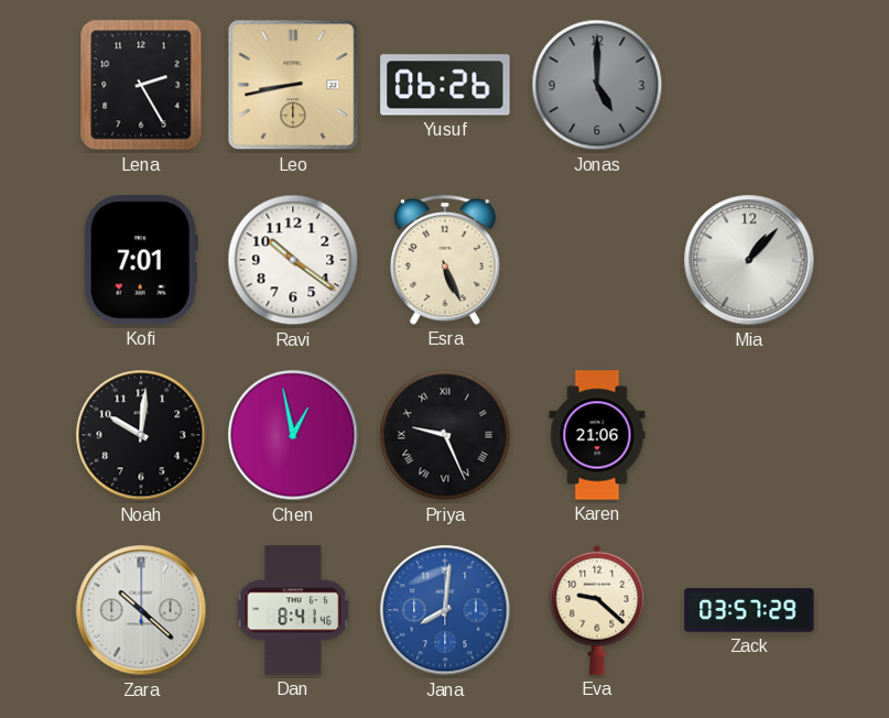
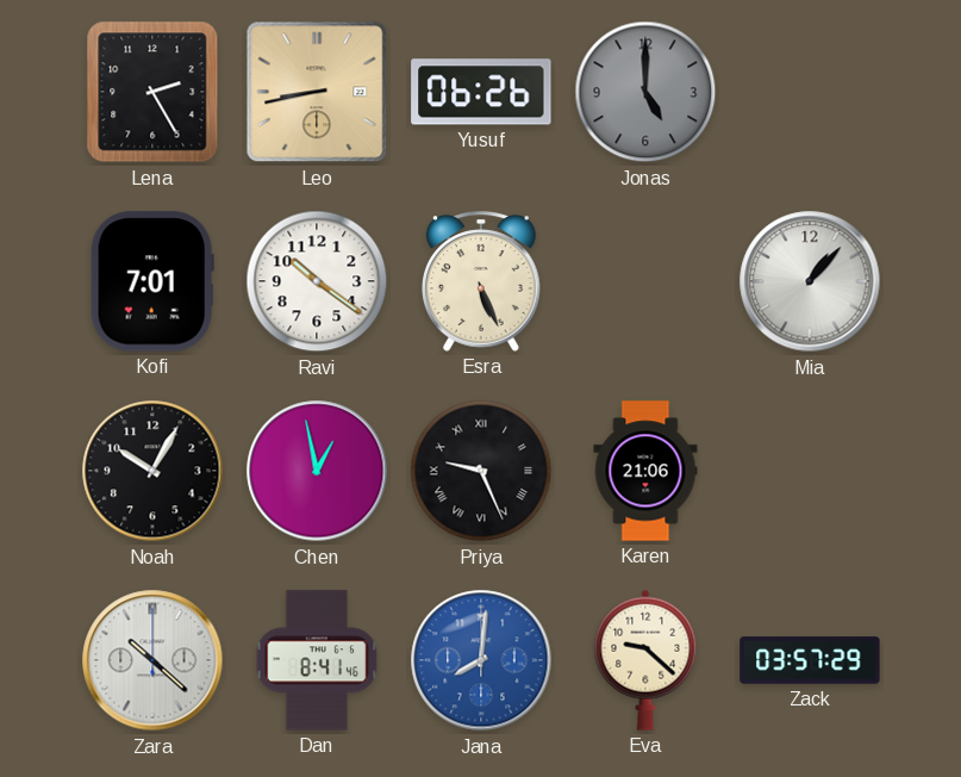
Noah: 10:01 -> 10:05
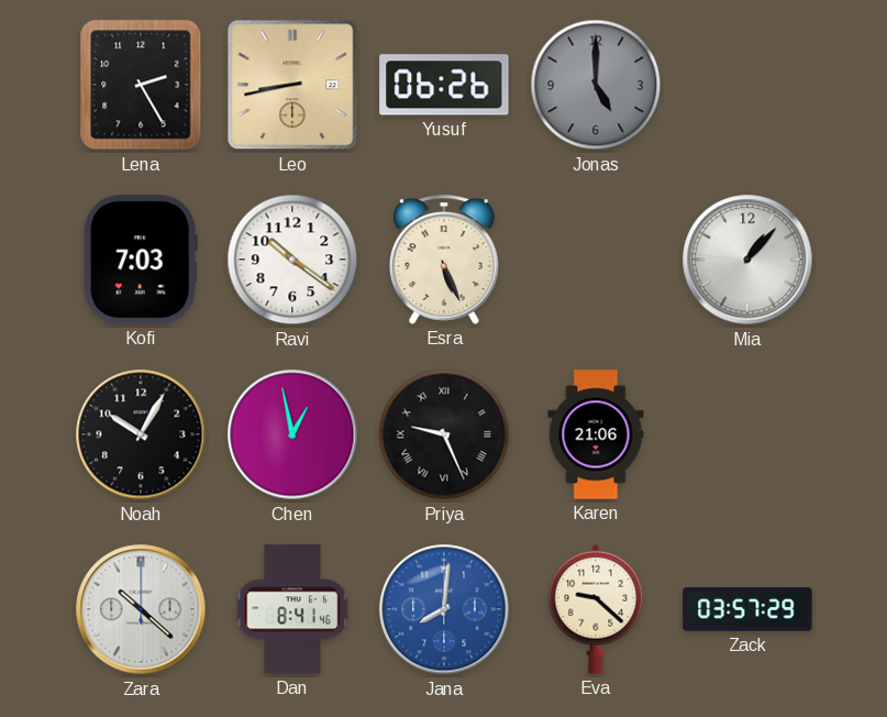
Kofi: 7:01 -> 7:03
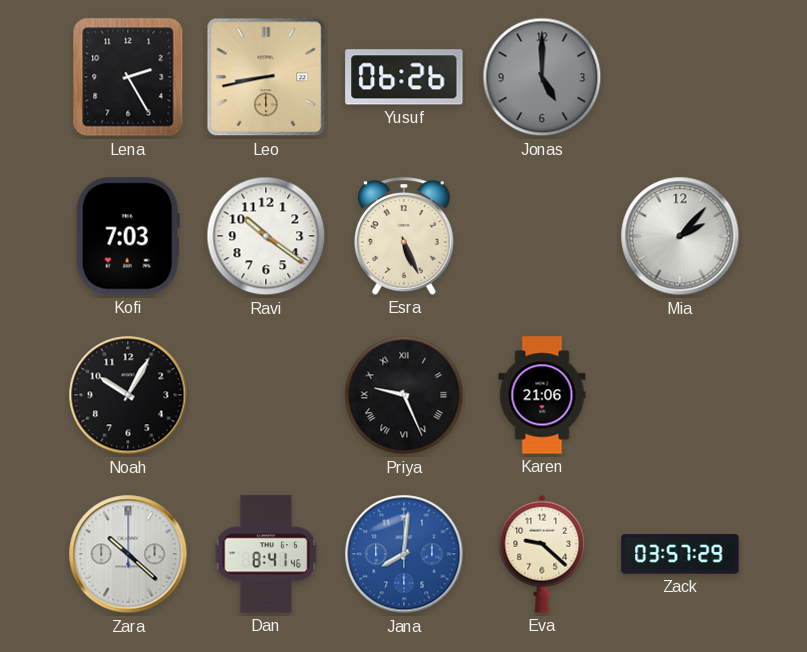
Mia: 1:07 -> 2:07
Chen: 12:58 -> none
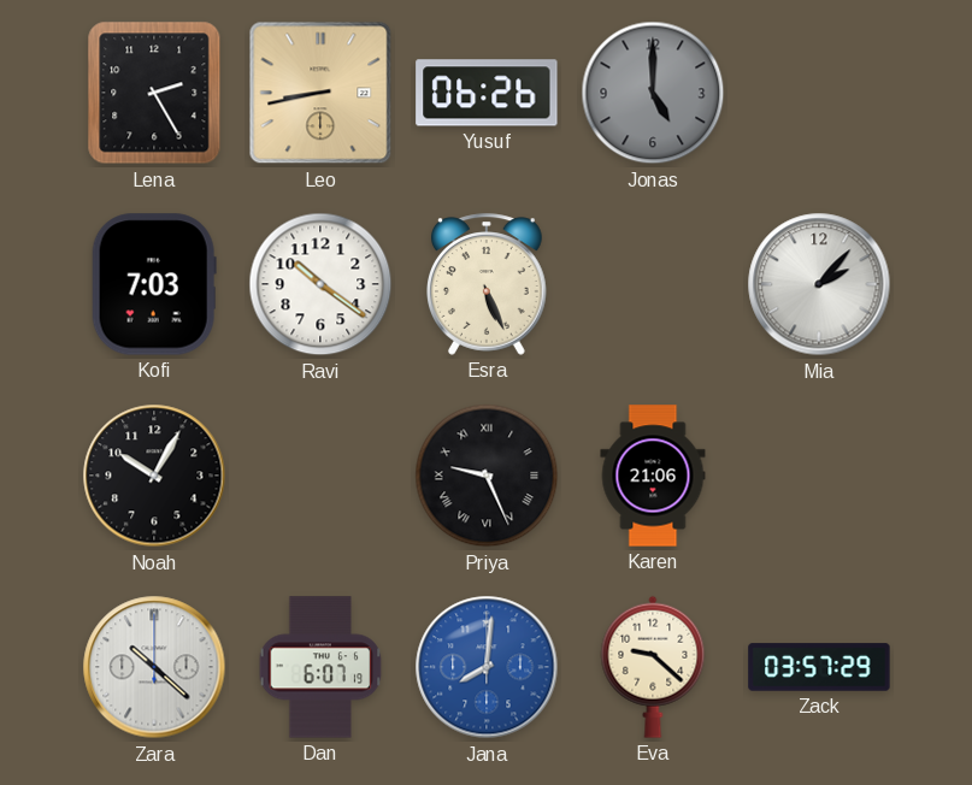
Dan: 8:41 -> 6:07
